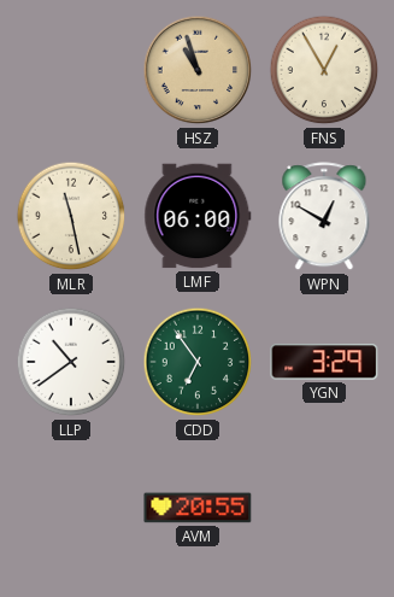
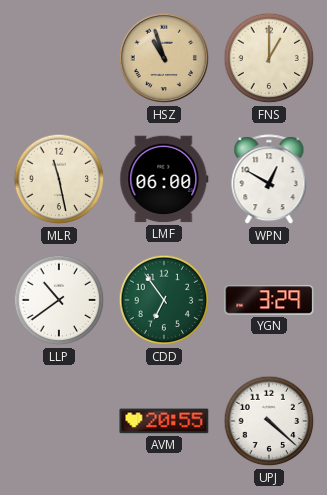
FNS: 12:55 -> 1:00
UPJ: none -> 4:22
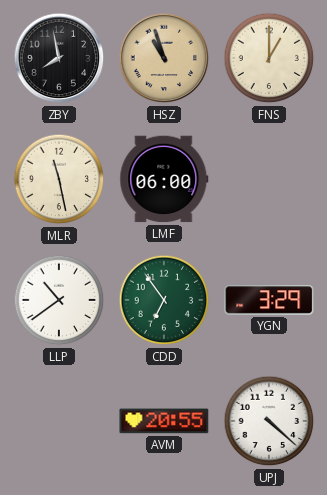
ZBY: none -> 7:58
WPN: 12:50 -> none
